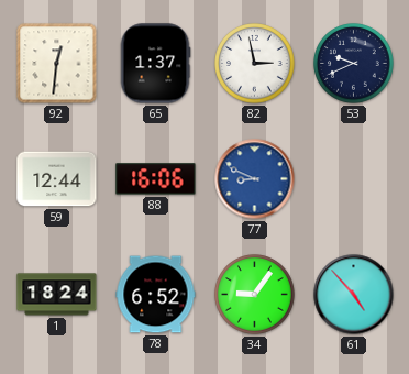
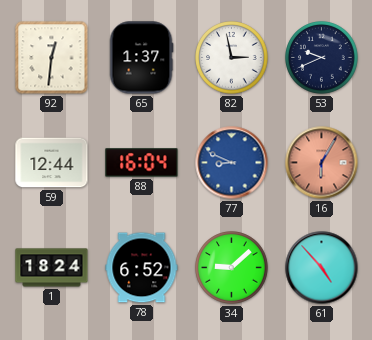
88: 16:06 -> 16:04
16: none -> 6:05
34: 9:06 -> 9:08
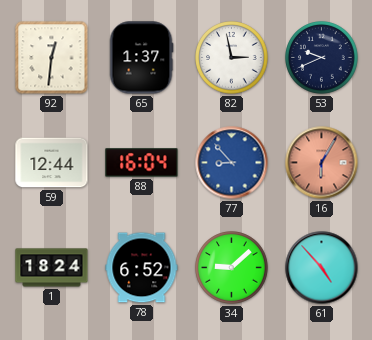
77: 8:49 -> 8:53
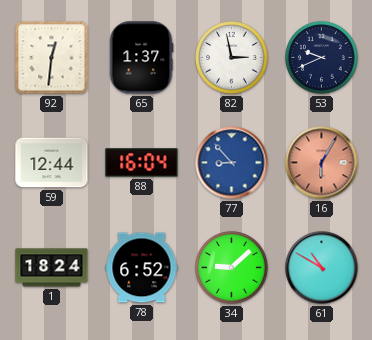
61: 4:53 -> 10:50
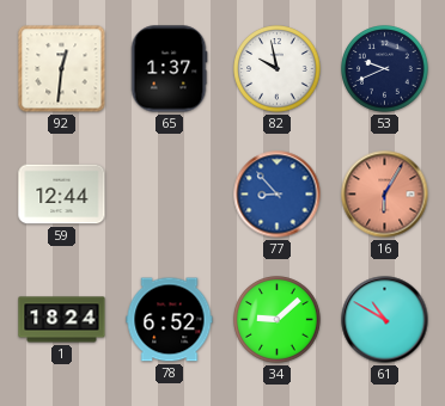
82: 2:58 -> 9:58
88: 16:04 -> none
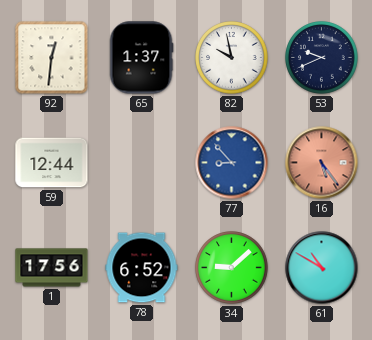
16: 6:05 -> 5:24
1: 18:24 -> 17:56
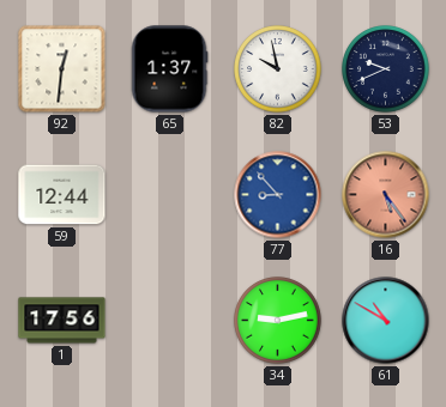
78: 6:52 -> none
34: 9:08 -> 9:13
